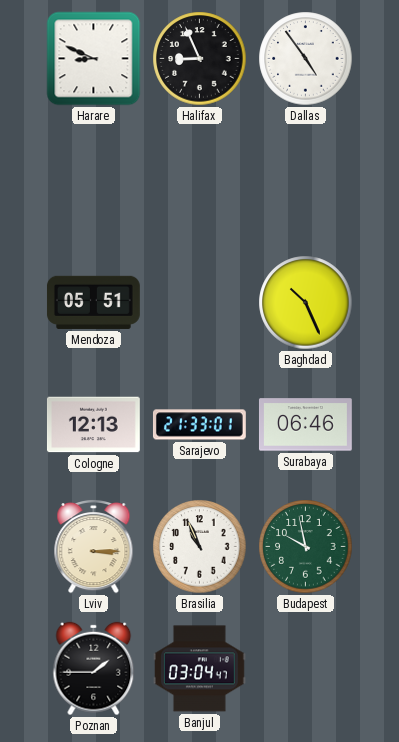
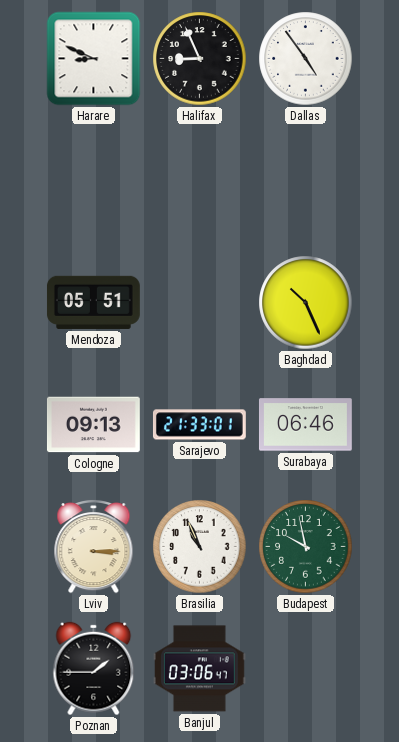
Cologne: 12:13 -> 09:13
Banjul: 03:04 -> 03:06
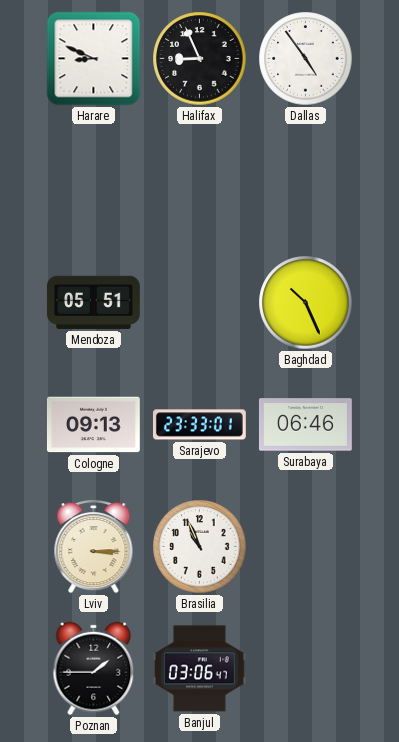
Sarajevo: 21:33 -> 23:33
Budapest: 9:58 -> none
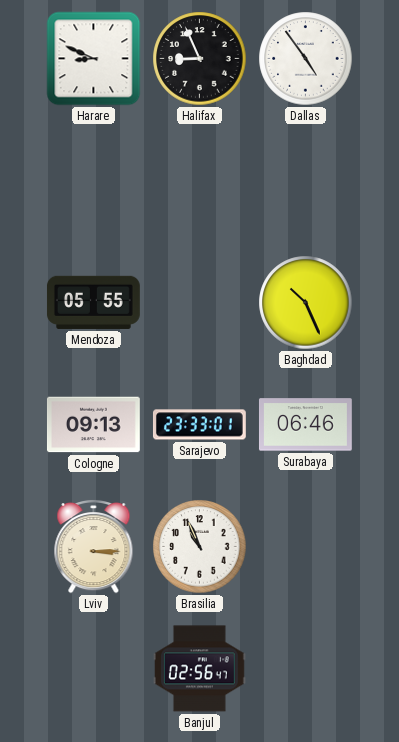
Mendoza: 05:51 -> 05:55
Poznan: 1:45 -> none
Banjul: 03:06 -> 02:56
